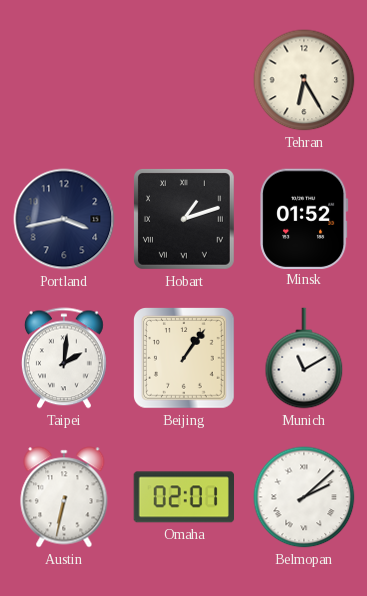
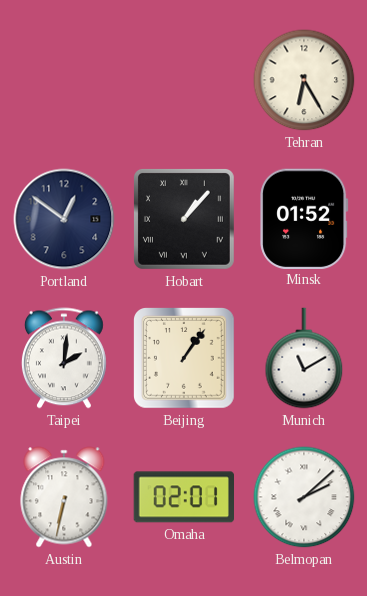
Portland: 3:43 -> 12:51
Hobart: 1:12 -> 1:07
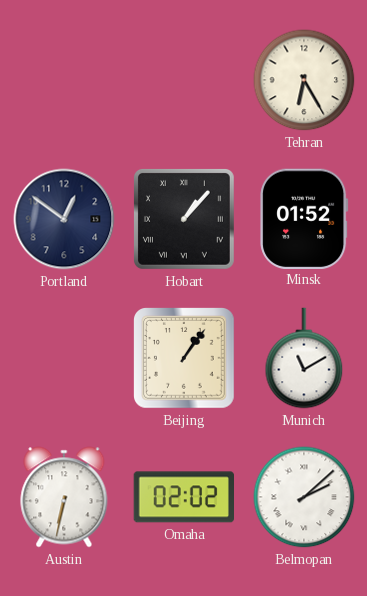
Taipei: 2:01 -> none
Omaha: 02:01 -> 02:02
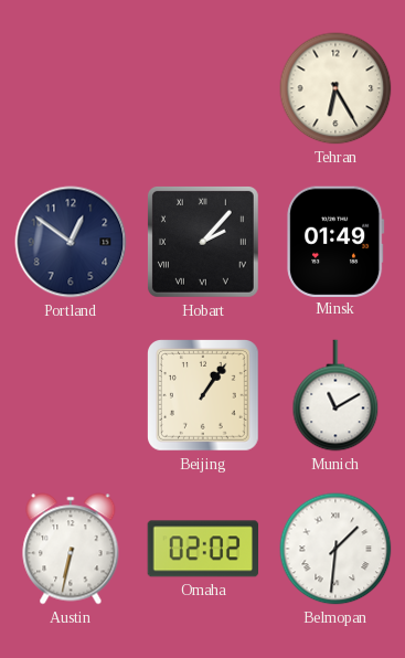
Hobart: 1:07 -> 2:07
Minsk: 01:52 -> 01:49
Belmopan: 2:08 -> 1:31
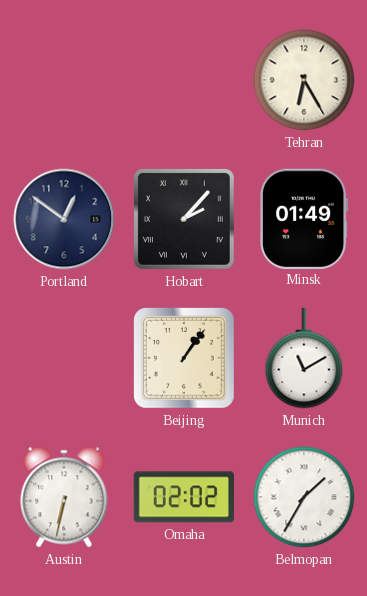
Belmopan: 1:31 -> 1:35
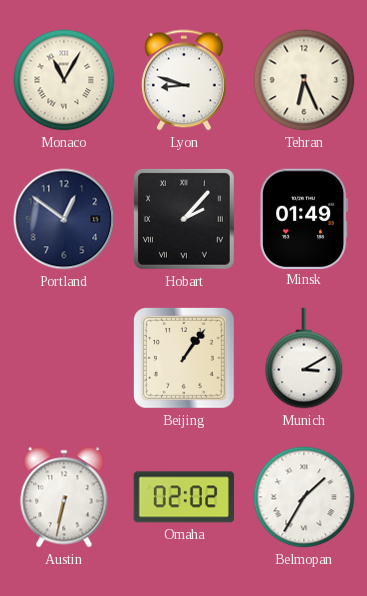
Monaco: none -> 11:05
Lyon: none -> 8:48
Tehran: 6:25 -> 6:26
Munich: 11:10 -> 3:10
